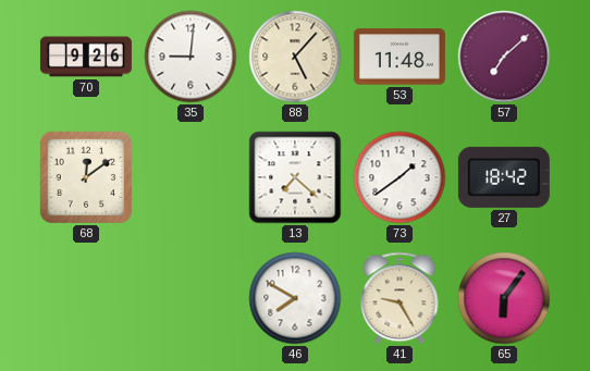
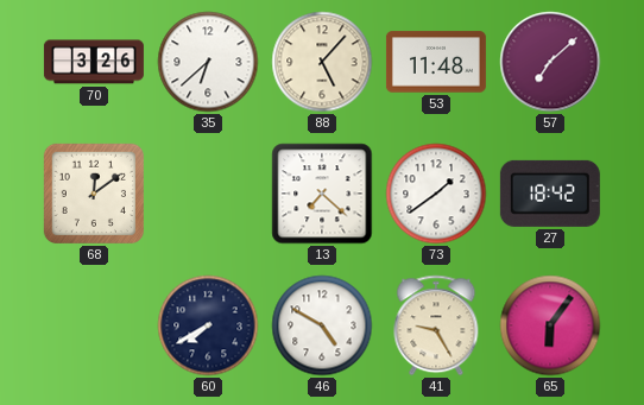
70: 9:26 -> 3:26
35: 9:01 -> 6:38
60: none -> 7:40
46: 7:50 -> 4:50
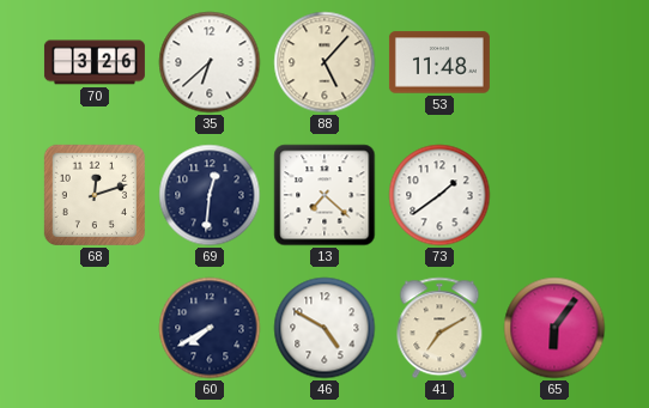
57: 7:08 -> none
68: 12:09 -> 12:12
69: none -> 12:31
27: 18:42 -> none
41: 9:25 -> 7:10
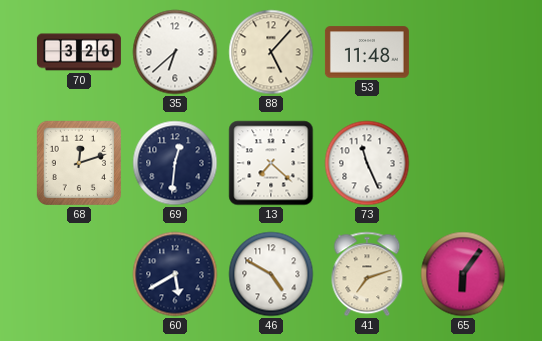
73: 1:39 -> 11:26
60: 7:40 -> 5:40
41: 7:10 -> 7:12
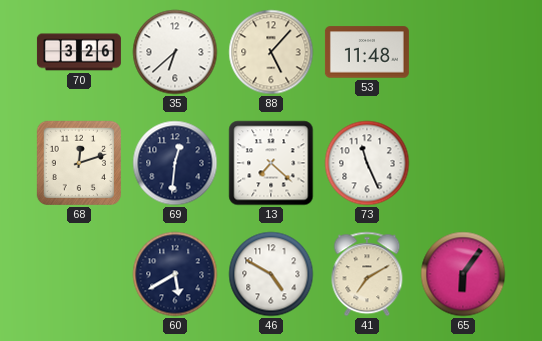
41: 7:12 -> 7:10
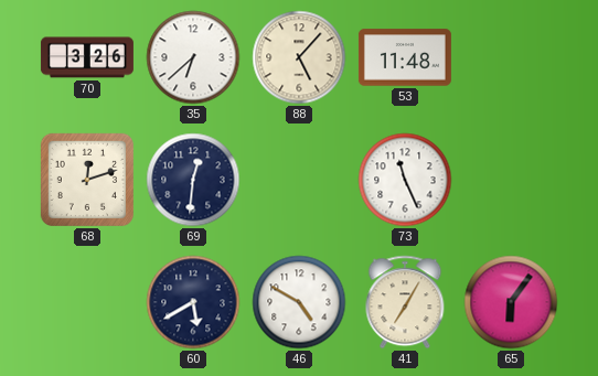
13: 7:22 -> none
41: 7:10 -> 7:05
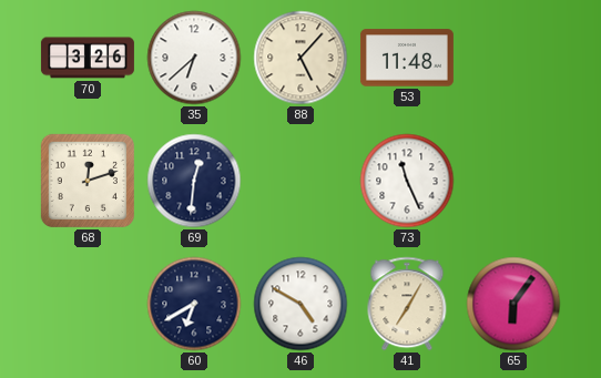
60: 5:40 -> 6:40
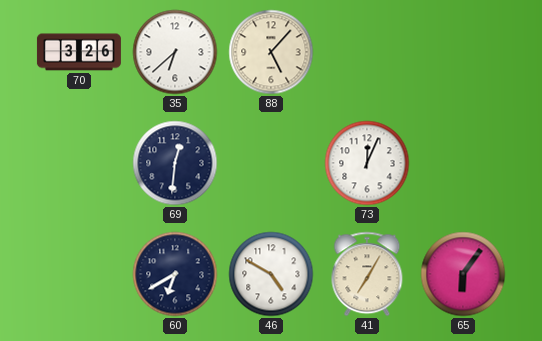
53: 11:48 -> none
68: 12:12 -> none
73: 11:26 -> 12:04
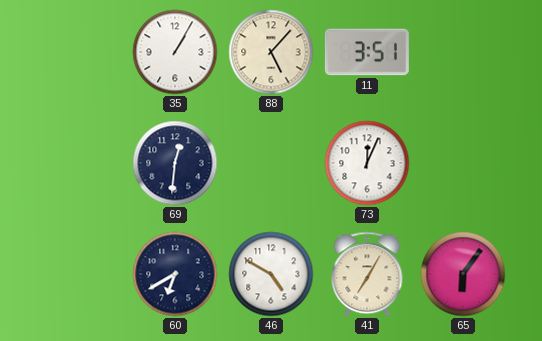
70: 3:26 -> none
35: 6:38 -> 1:05
11: none -> 3:51
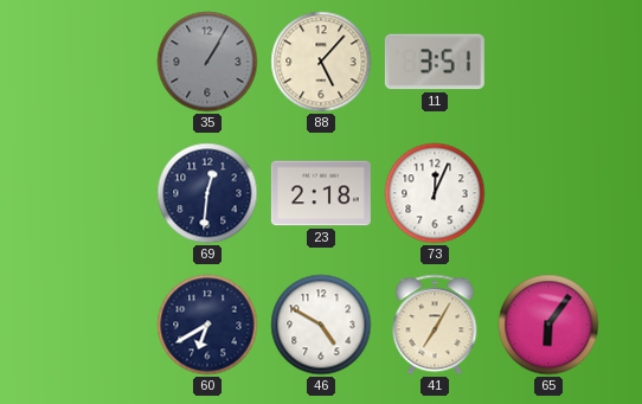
35 dial: white -> grey
23: none -> 2:18
